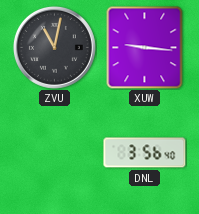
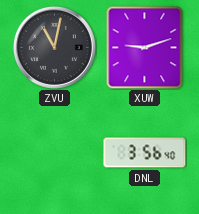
XUW: 9:16 -> 9:12
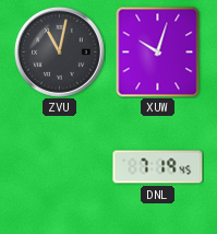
XUW: 9:12 -> 10:03
DNL: 3:56 -> 7:19
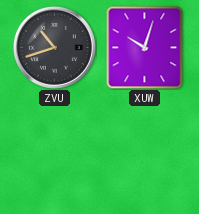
ZVU: 11:02 -> 10:42
DNL: 7:19 -> none
